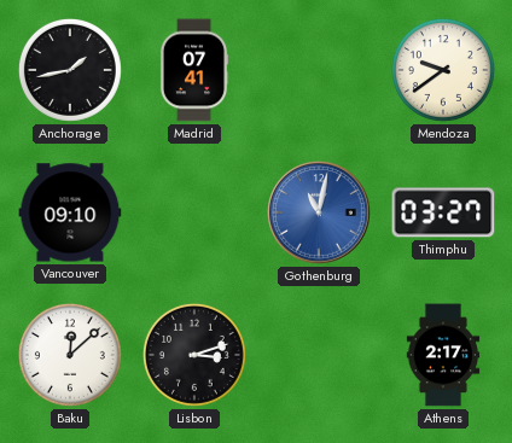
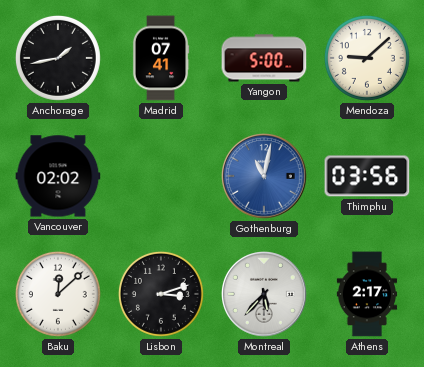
Yangon: none -> 5:00
Mendoza: 9:39 -> 9:08
Vancouver: 09:10 -> 02:02
Thimphu: 03:27 -> 03:56
Montreal: none -> 5:37
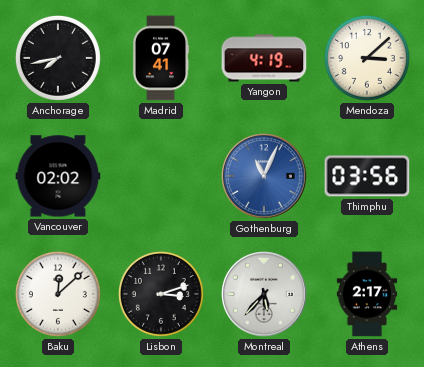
Anchorage: 1:43 -> 7:43
Yangon: 5:00 -> 4:19
Mendoza: 9:08 -> 3:08
Gothenburg: 11:02 -> 11:04
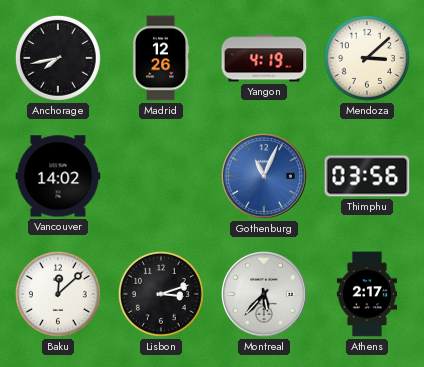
Madrid: 07:41 -> 12:26
Vancouver: 02:02 -> 14:02
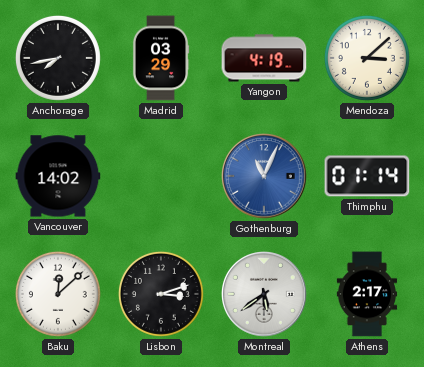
Madrid: 12:26 -> 03:29
Thimphu: 03:56 -> 01:14
Montreal: 5:37 -> 5:39
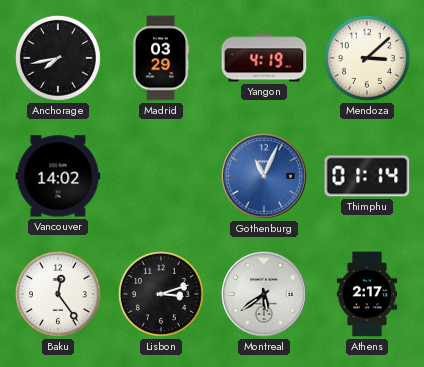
Baku: 12:08 -> 12:24
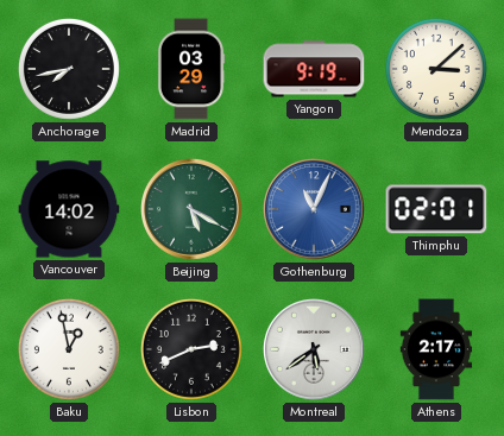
Yangon: 4:19 -> 9:19
Beijing: none -> 5:20
Thimphu: 01:14 -> 02:01
Baku: 12:24 -> 12:58
Lisbon: 3:12 -> 2:41
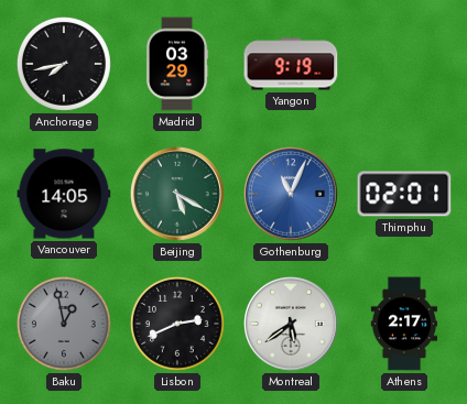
Mendoza: 3:08 -> none
Vancouver: 14:02 -> 14:05
Baku dial: white -> grey
